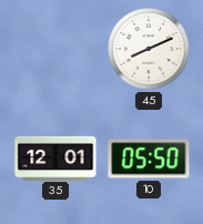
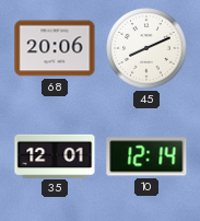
68: none -> 20:06
10: 05:50 -> 12:14
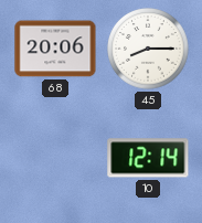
45: 8:11 -> 8:15
35: 12:01 -> none
